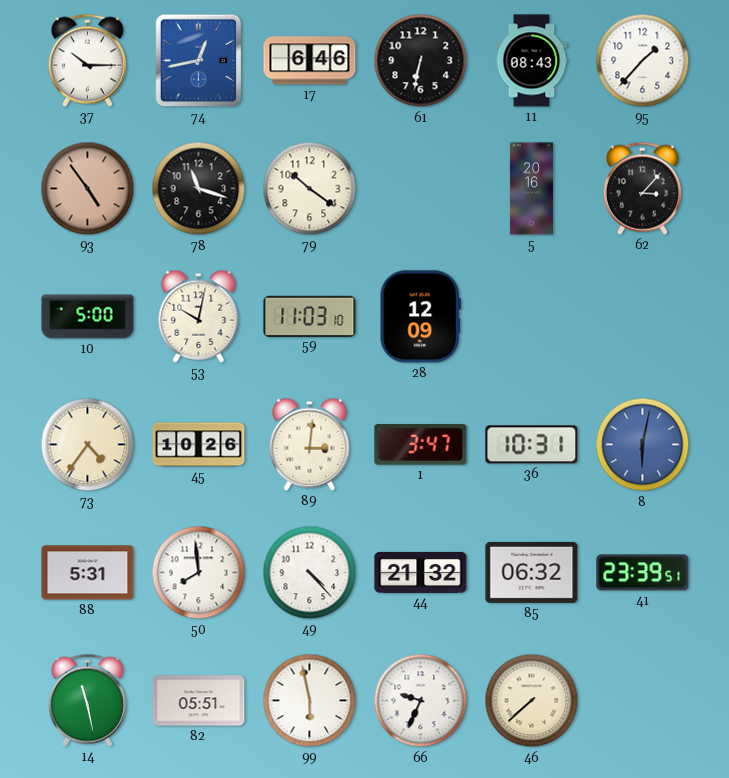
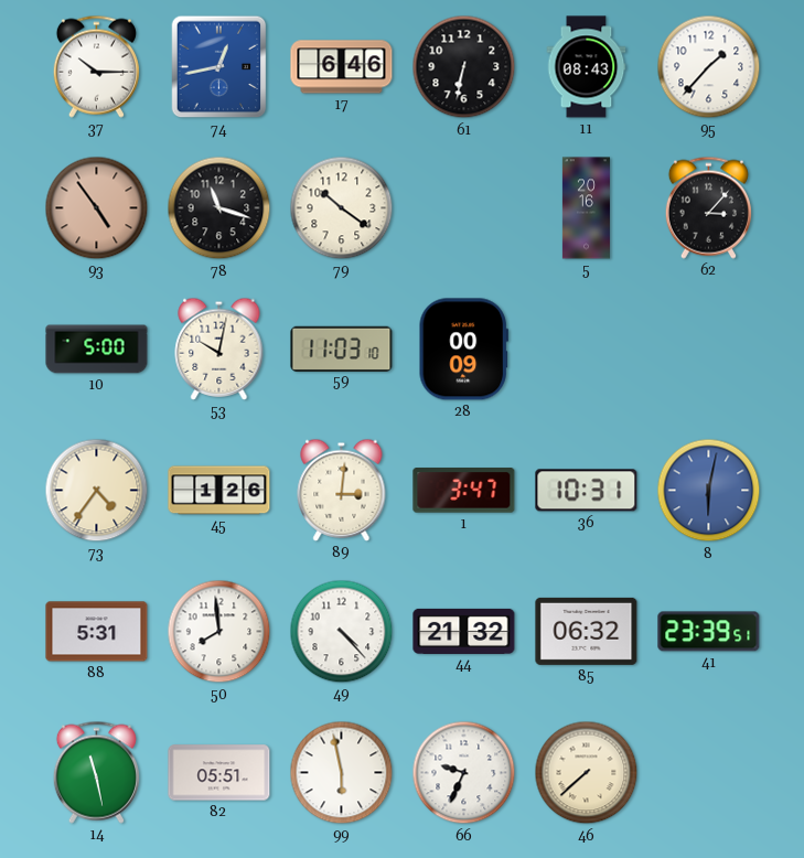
28: 12:09 -> 00:09
45: 10:26 -> 1:26
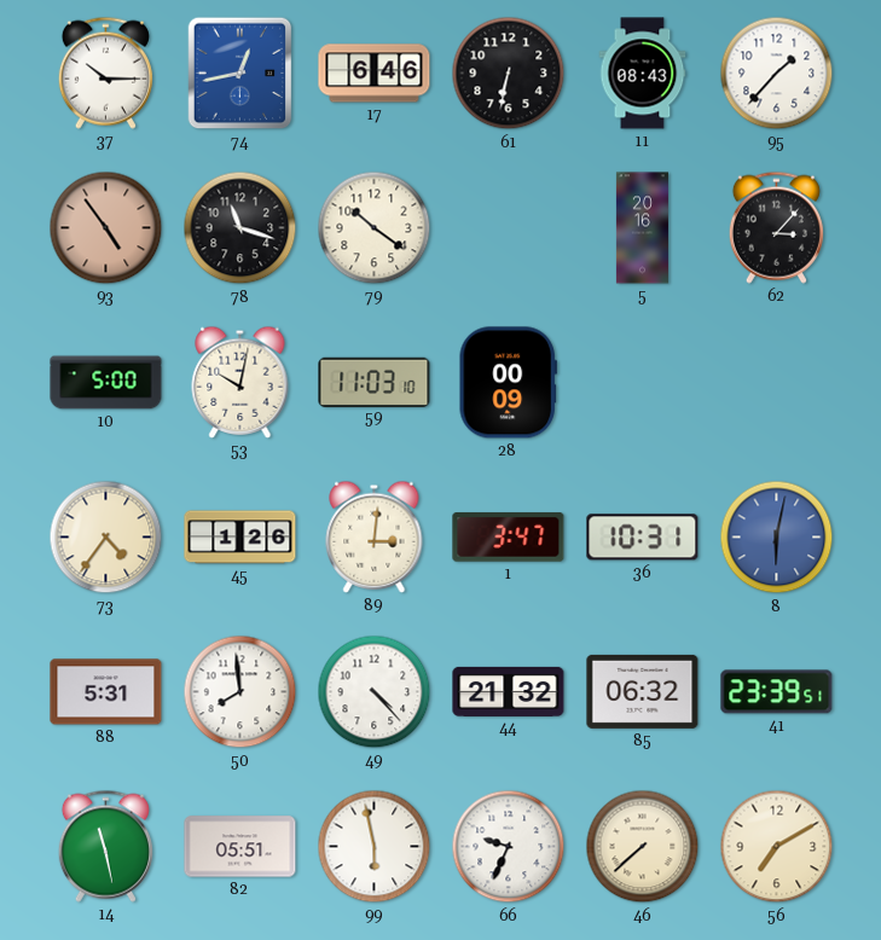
56: none -> 7:10
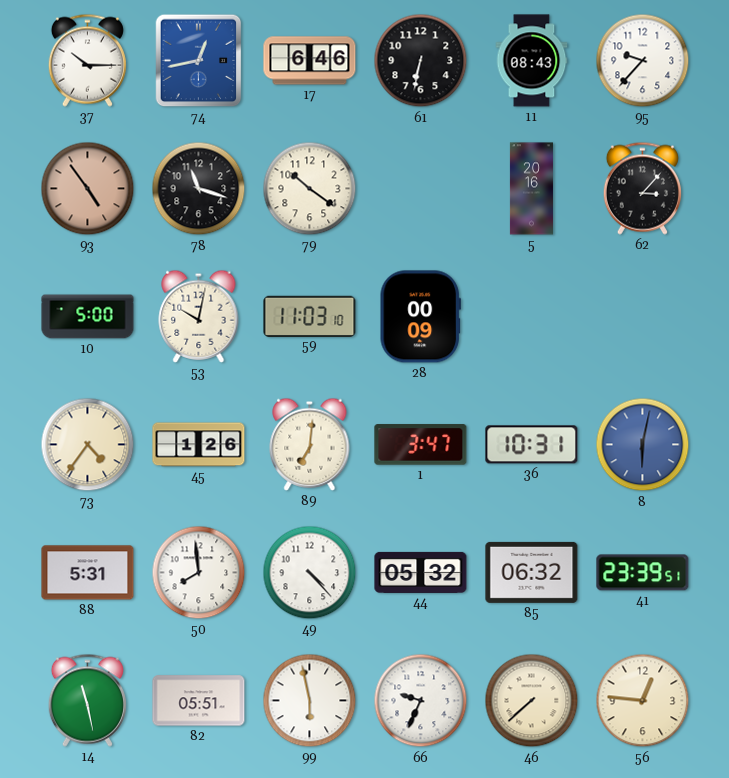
95: 1:37 -> 9:37
89: 3:01 -> 7:01
44: 21:32 -> 05:32
56: 7:10 -> 12:46
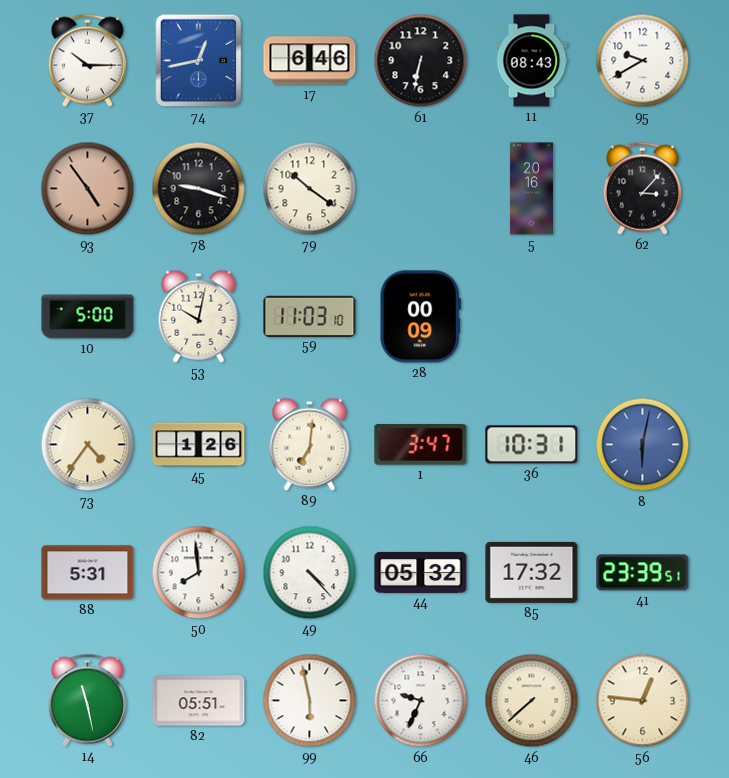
95: 9:37 -> 9:40
78: 11:18 -> 9:18
85: 06:32 -> 17:32
